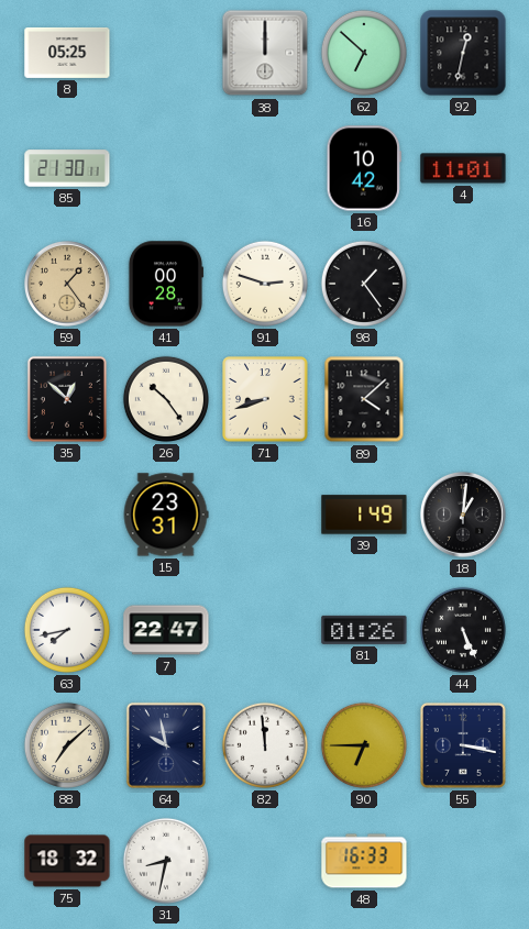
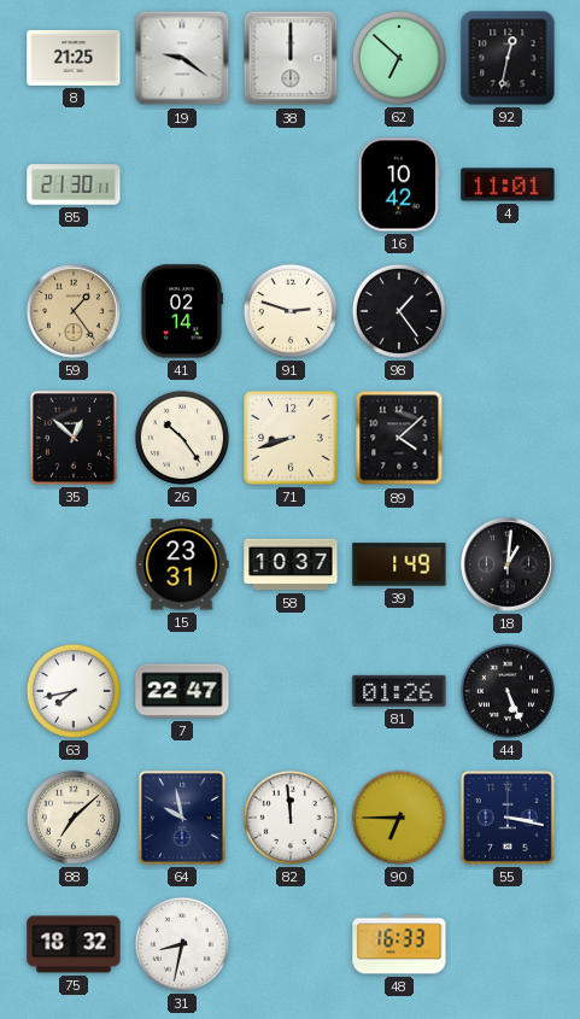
8: 05:25 -> 21:25
19: none -> 9:21
41: 00:28 -> 02:14
58: none -> 10:37
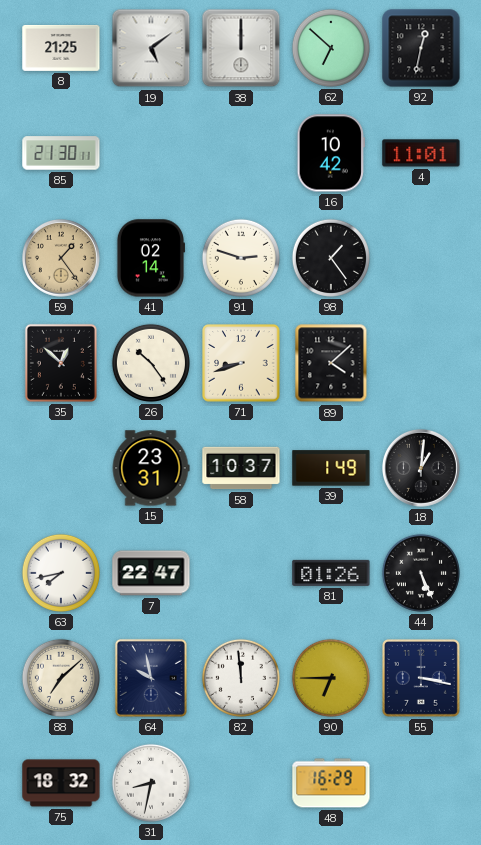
19: 9:21 -> 5:09
48: 16:33 -> 16:29
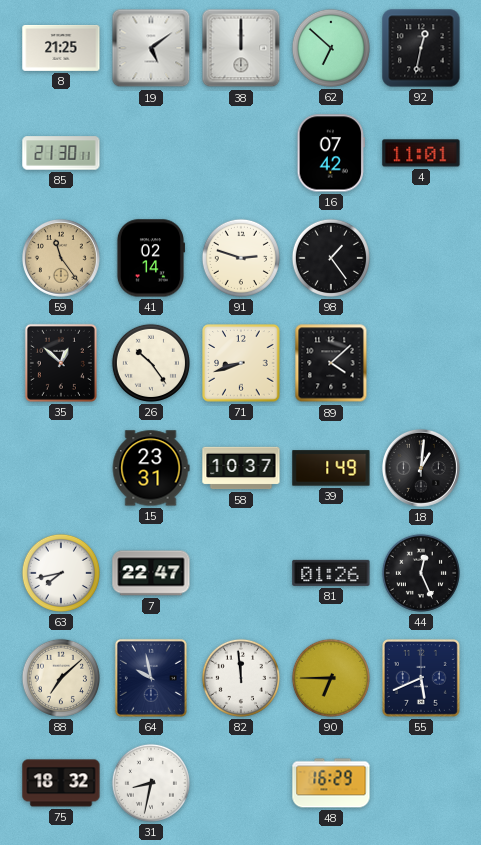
16: 10:42 -> 07:42
59: 1:24 -> 11:24
44: 5:26 -> 12:26
55: 3:17 -> 5:41
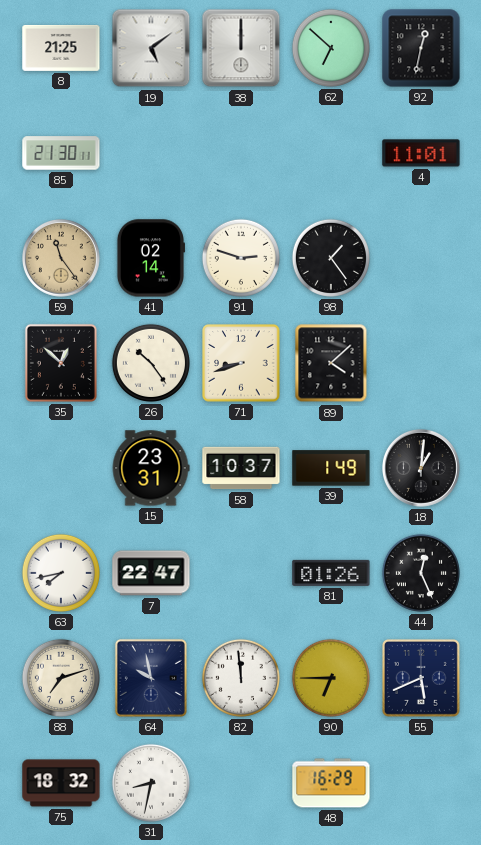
16: 07:42 -> none
88: 7:08 -> 7:12
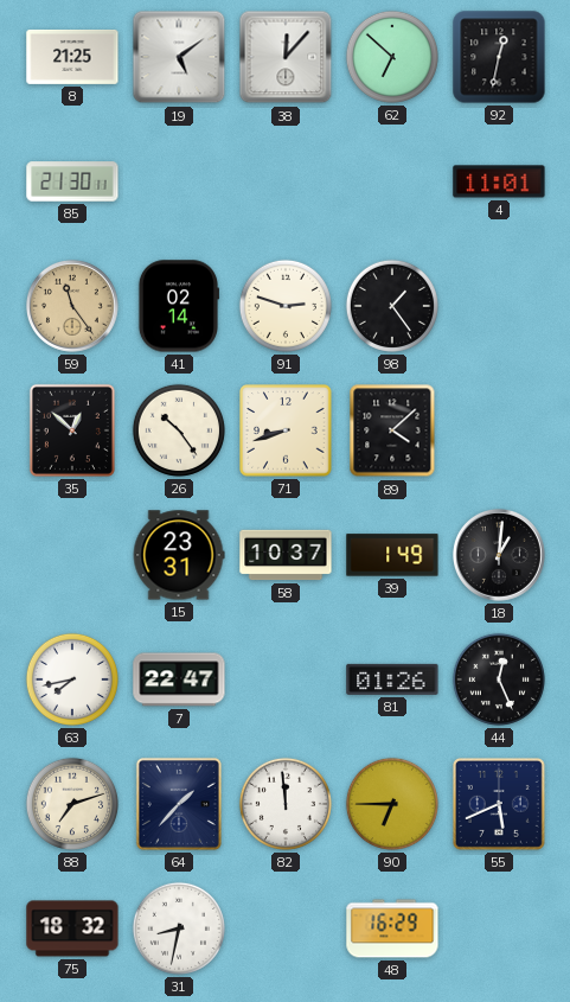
38: 12:00 -> 12:07
64: 9:58 -> 1:37
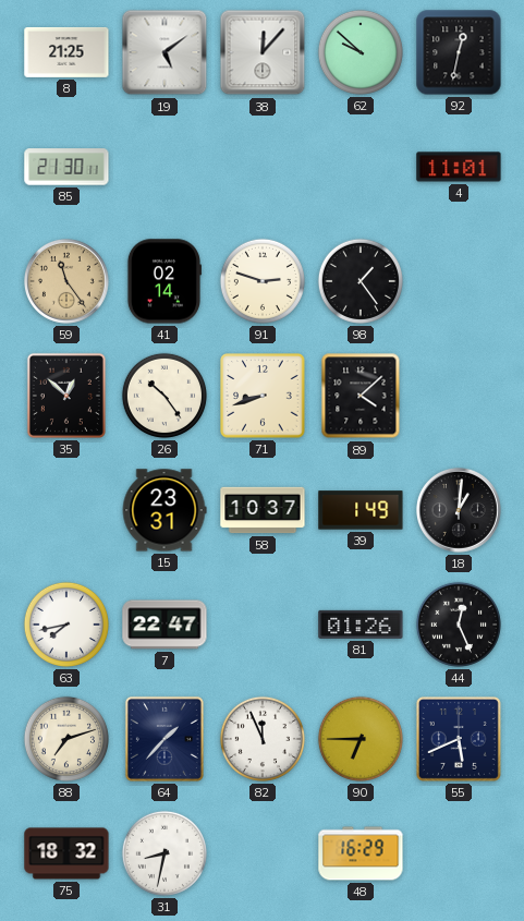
62: 6:52 -> 9:52
82: 11:59 -> 11:56
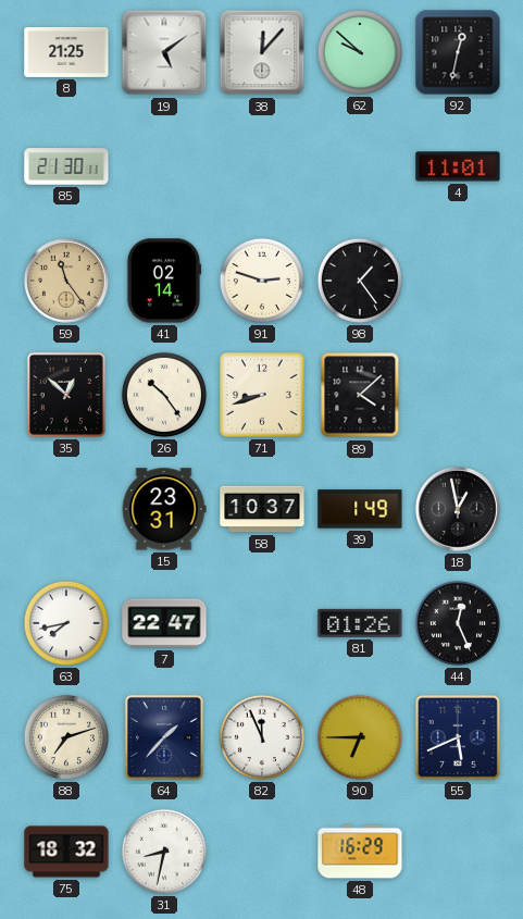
18: 1:01 -> 12:58
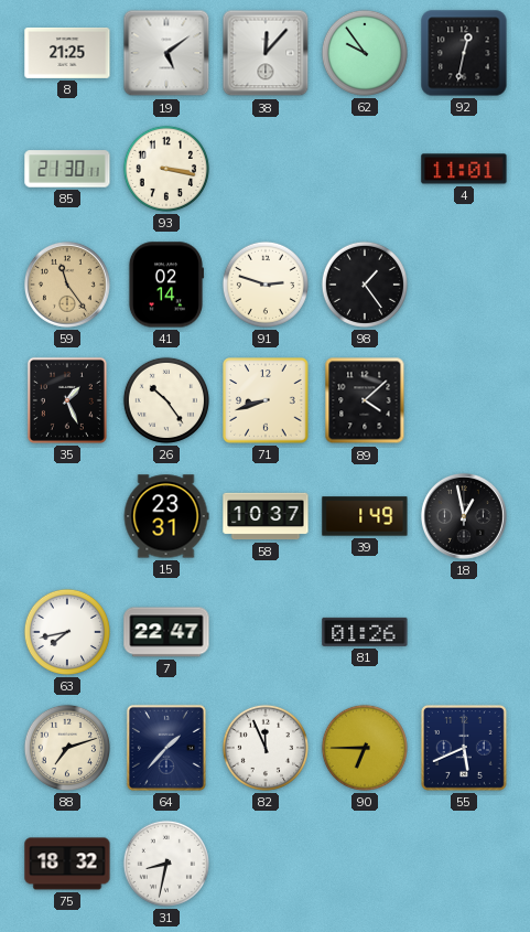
62: 9:52 -> 9:54
93: none -> 3:17
35: 12:52 -> 1:26
44: 12:26 -> none
48: 16:29 -> none
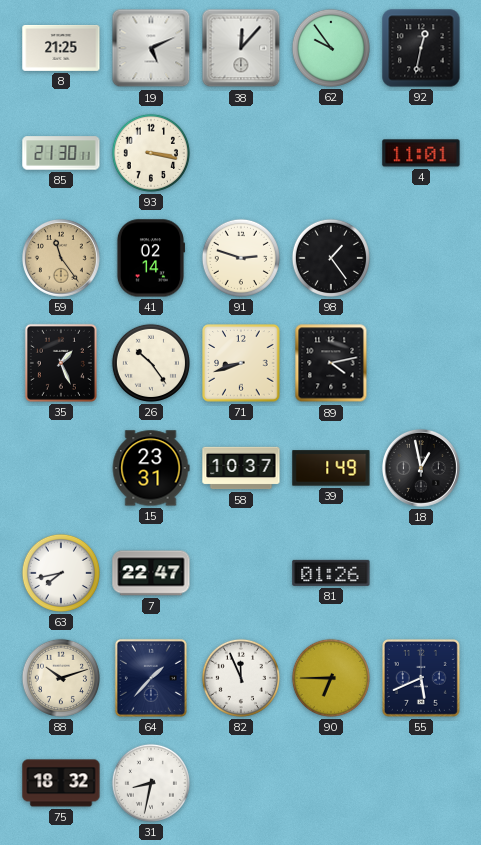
19: 5:09 -> 5:11
89: 4:08 -> 4:13
88: 7:12 -> 10:12
